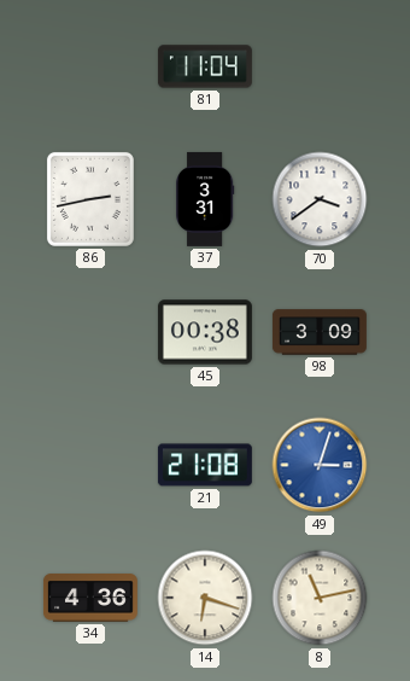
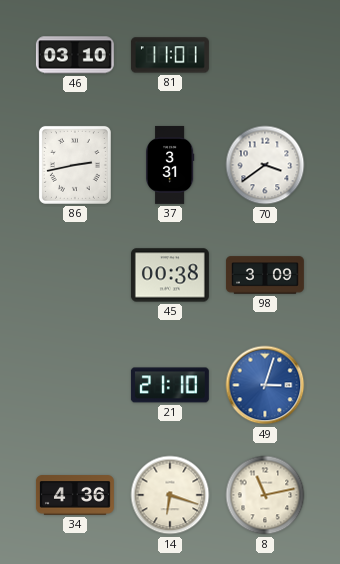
46: none -> 03:10
81: 11:04 -> 11:01
21: 21:08 -> 21:10
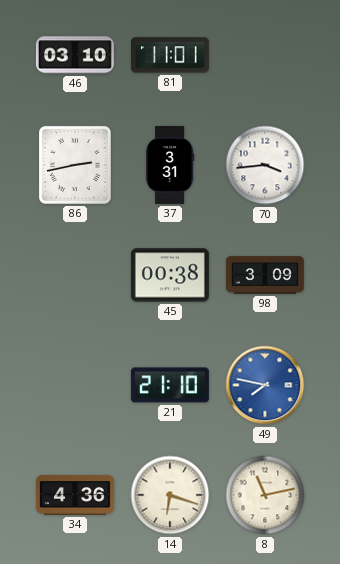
70: 3:39 -> 3:44
49: 3:03 -> 7:47
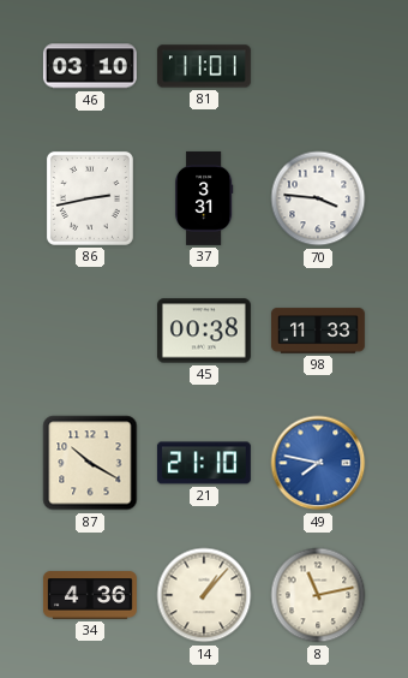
70: 3:44 -> 3:46
98: 3:09 -> 11:33
87: none -> 10:20
14: 6:18 -> 1:07
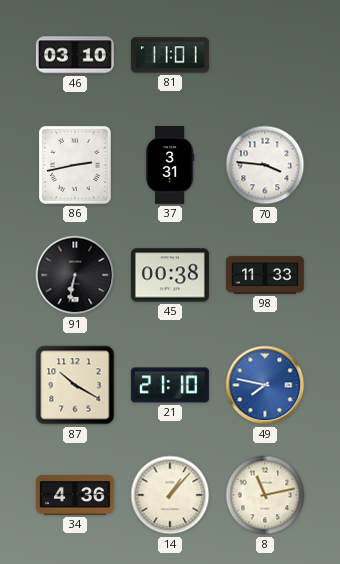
91: none -> 6:32
